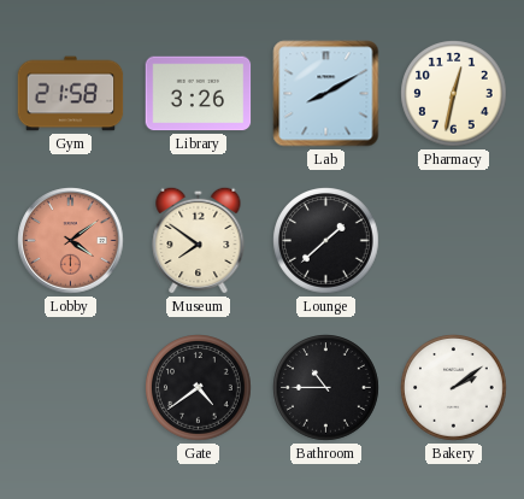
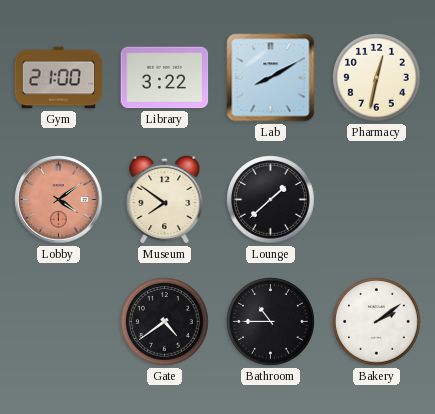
Gym: 21:58 -> 21:00
Library: 3:26 -> 3:22
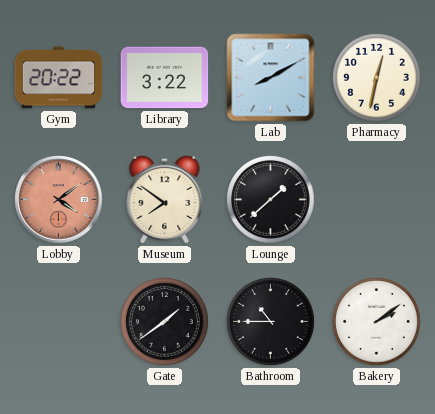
Gym: 21:00 -> 20:22
Gate: 4:39 -> 1:39
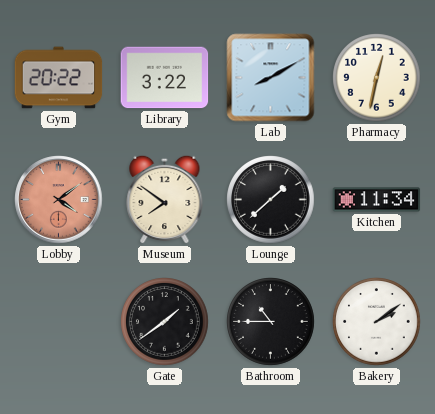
Kitchen: none -> 11:34
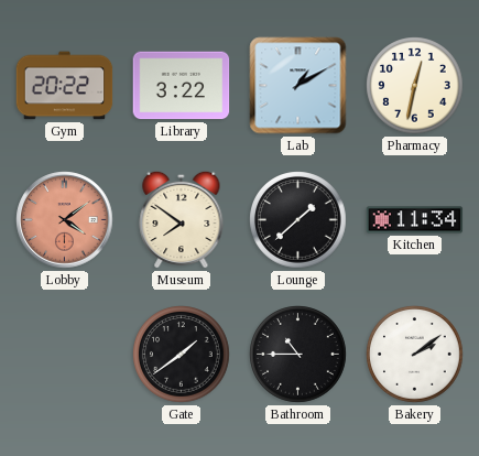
Lab: 8:10 -> 1:10
